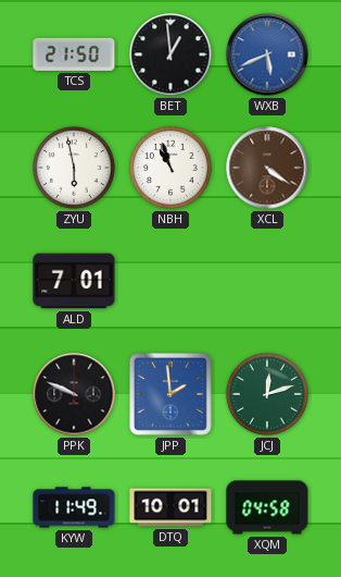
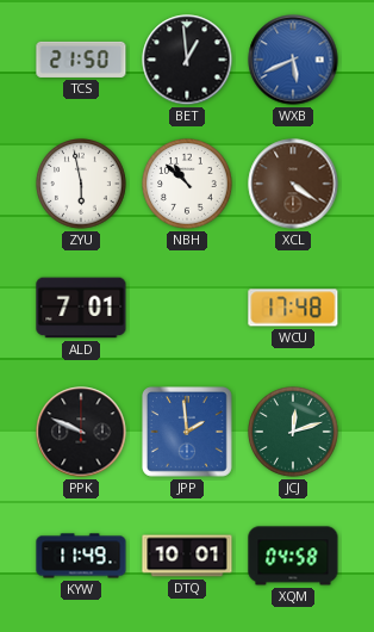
NBH: 10:57 -> 10:52
WCU: none -> 17:48
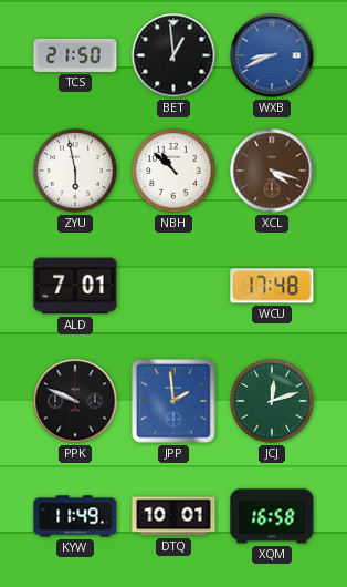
WXB: 5:41 -> 8:41
XCL: 4:21 -> 4:18
XQM: 04:58 -> 16:58
